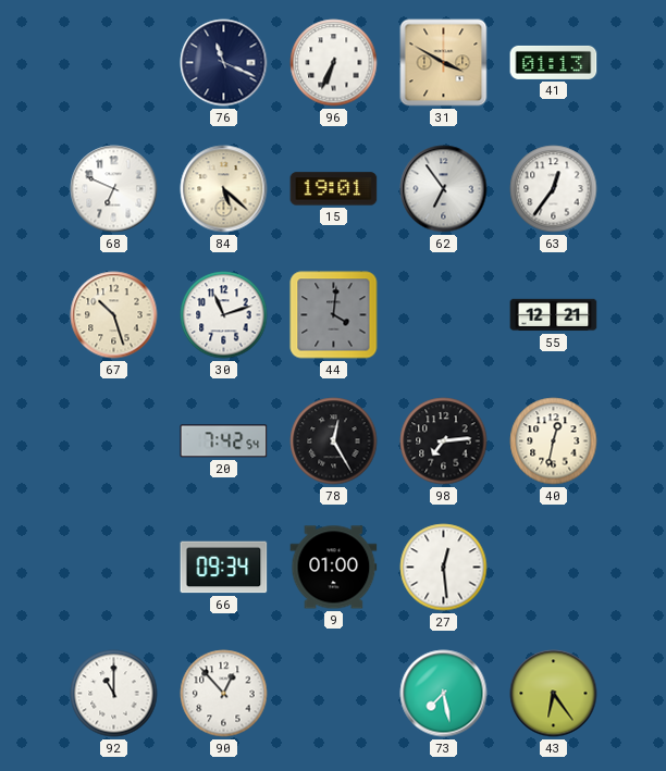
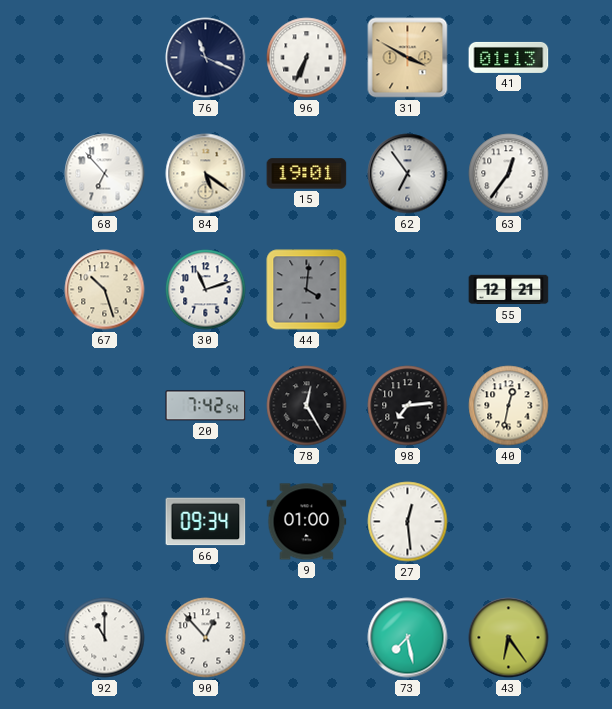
68: 6:49 -> 6:53
84: 5:22 -> 5:21
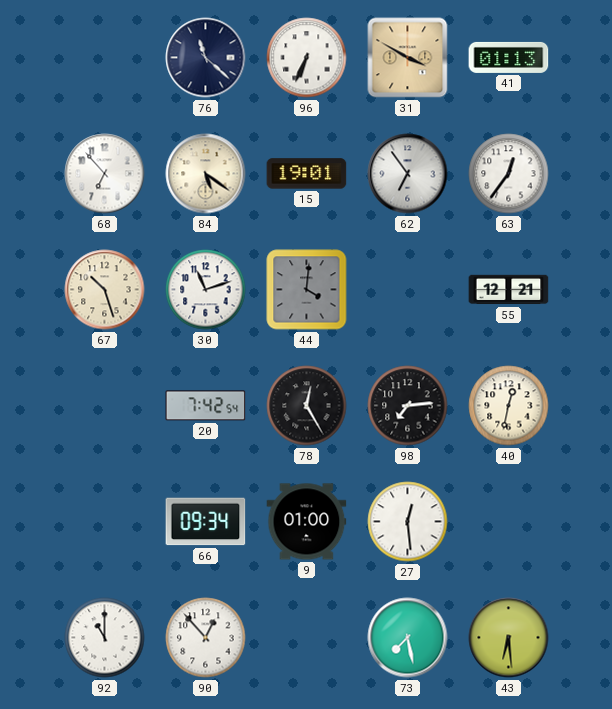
76: 11:19 -> 11:22
43: 6:24 -> 6:29
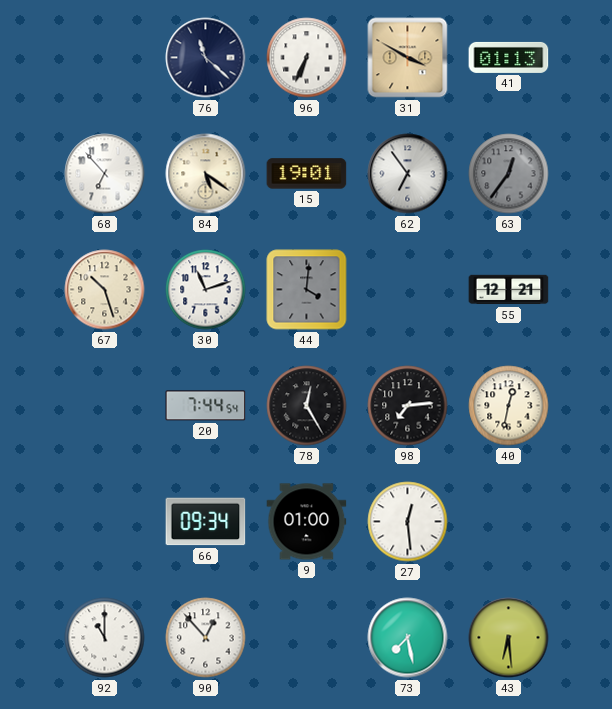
63 dial: white -> grey
20: 7:42 -> 7:44
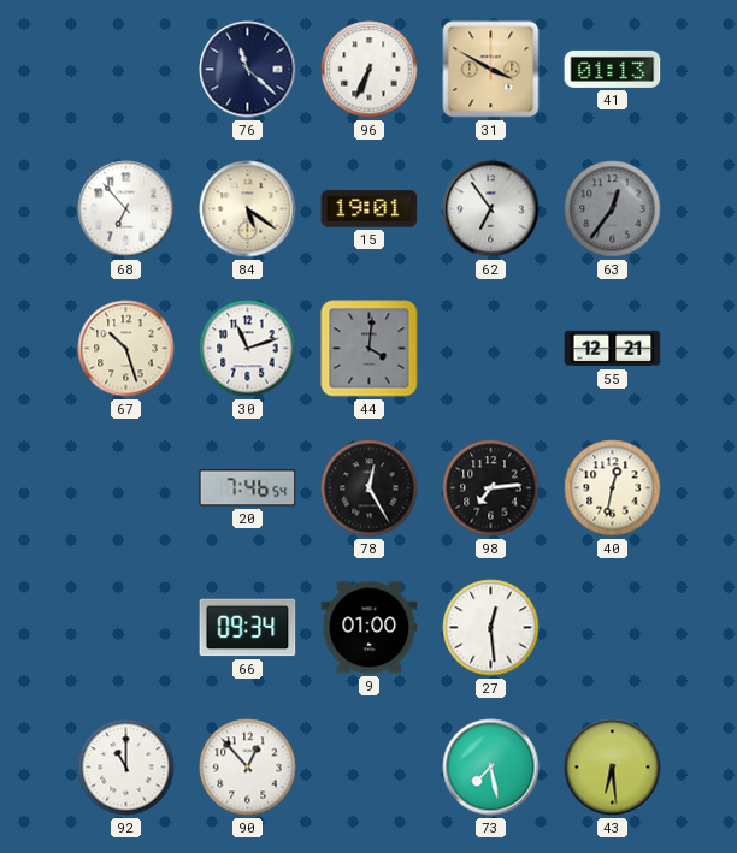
20: 7:44 -> 7:46
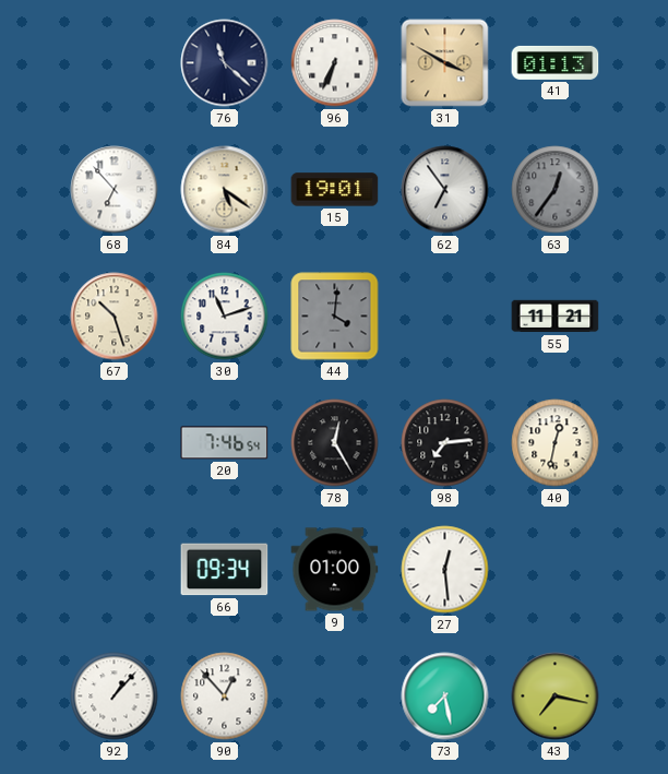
55: 12:21 -> 11:21
92: 11:00 -> 1:07
43: 6:29 -> 7:17
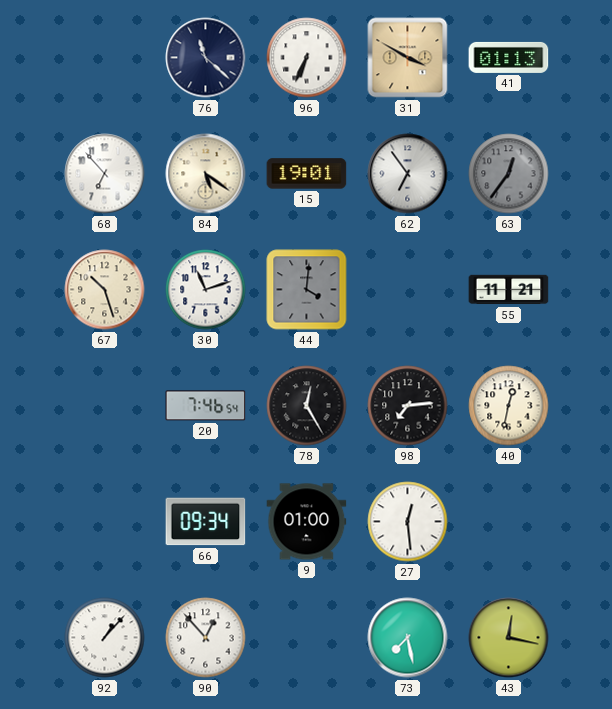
43: 7:17 -> 12:17
